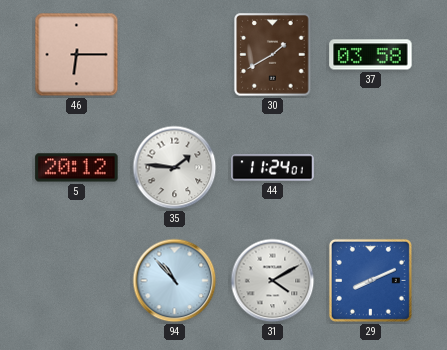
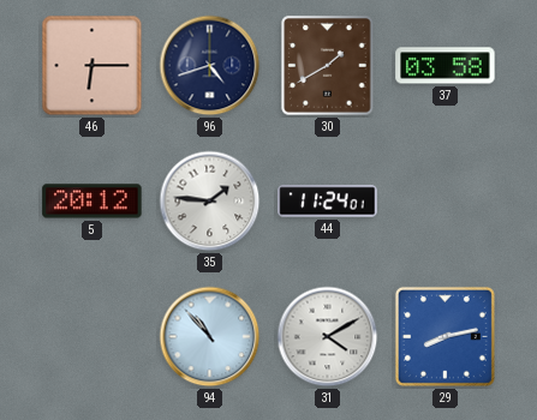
96: none -> 4:42
29: 8:11 -> 8:13
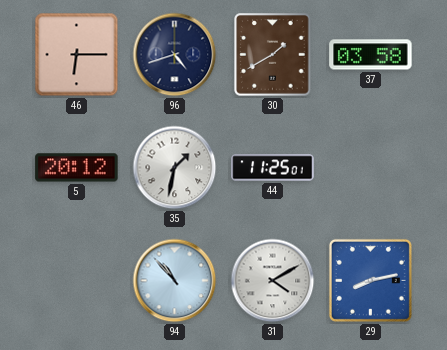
35: 1:46 -> 1:32
44: 11:24 -> 11:25
